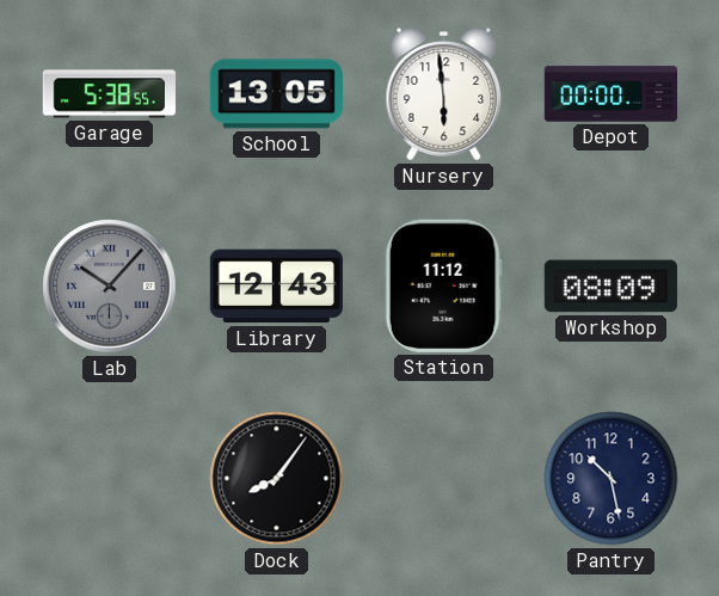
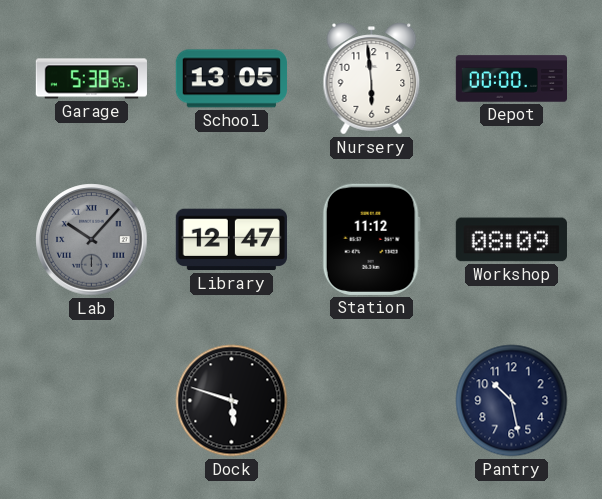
Library: 12:43 -> 12:47
Dock: 8:06 -> 5:48
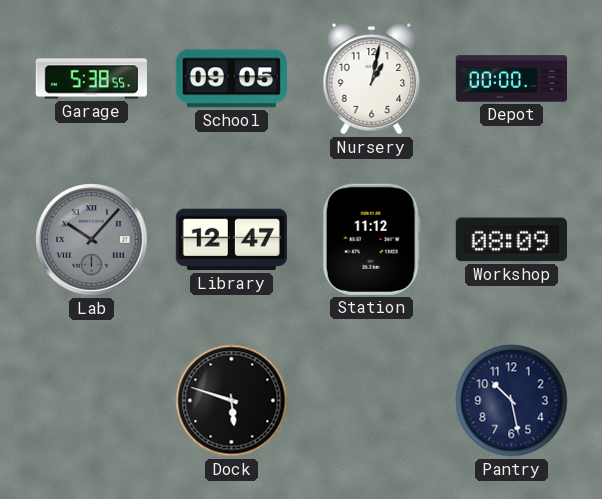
School: 13:05 -> 09:05
Nursery: 5:59 -> 1:02
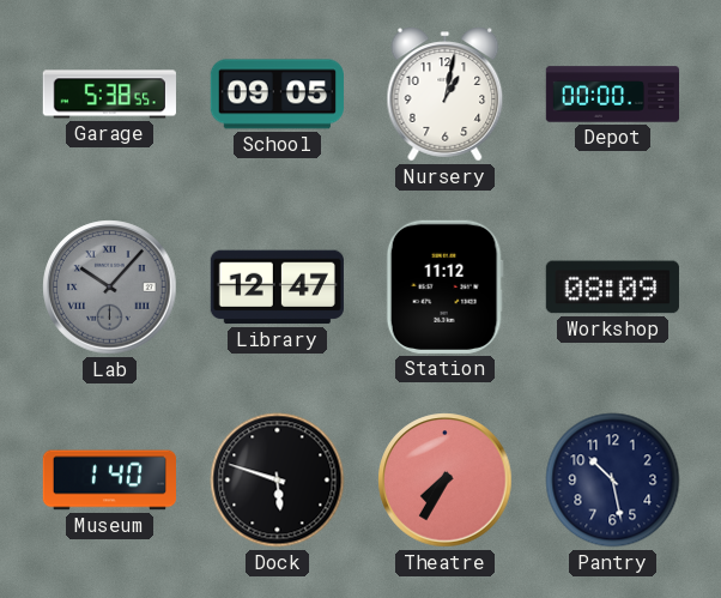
Museum: none -> 1:40
Theatre: none -> 7:35
